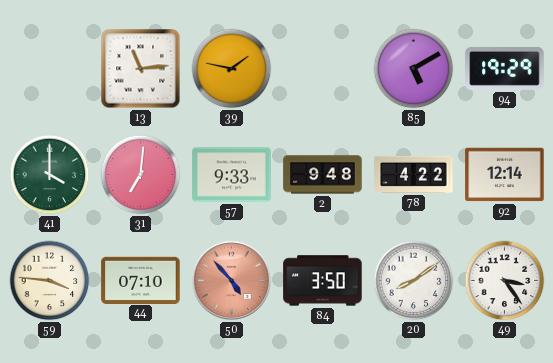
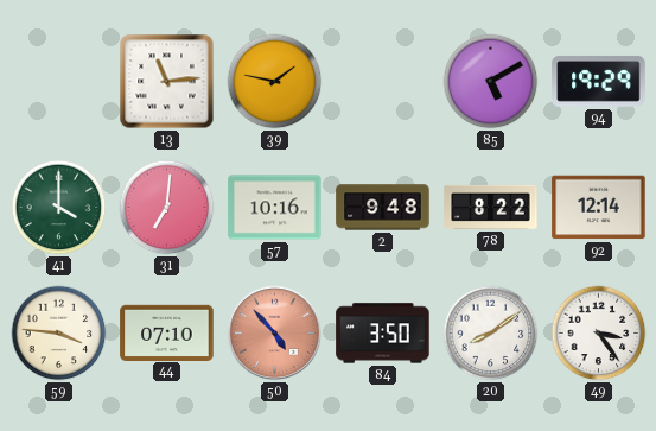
57: 9:33 -> 10:16
78: 4:22 -> 8:22
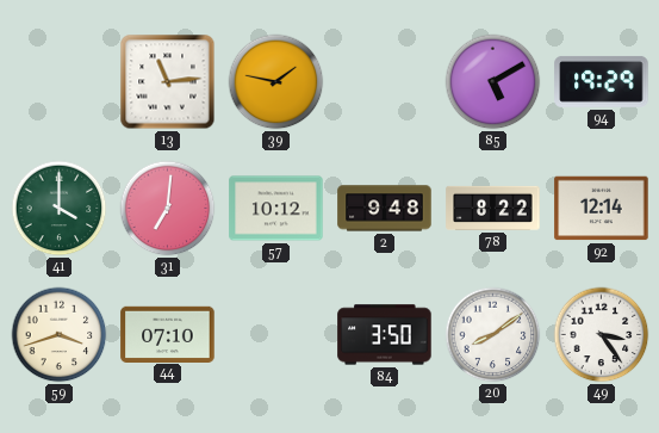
57: 10:16 -> 10:12
59: 3:46 -> 3:42
50: 4:53 -> none
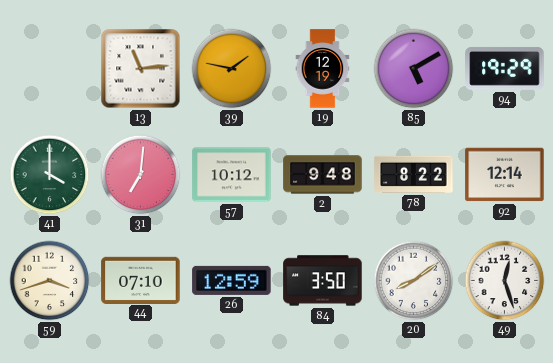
19: none -> 12:19
26: none -> 12:59
49: 3:24 -> 12:27
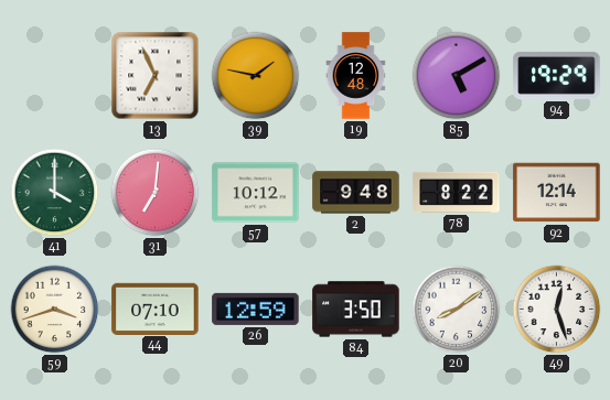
13: 11:14 -> 6:56
19: 12:19 -> 12:48
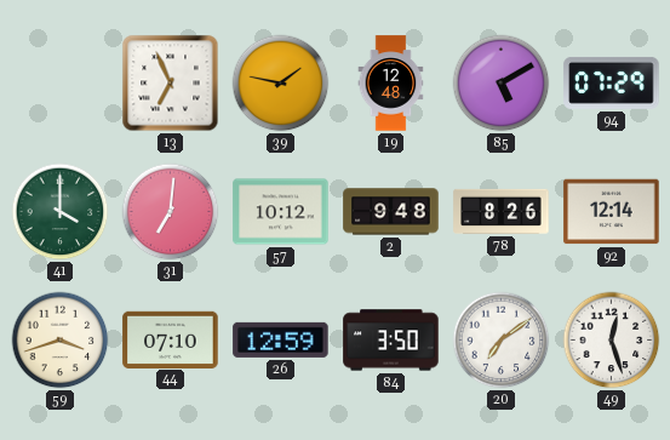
94: 19:29 -> 07:29
78: 8:22 -> 8:26
20: 8:09 -> 7:09
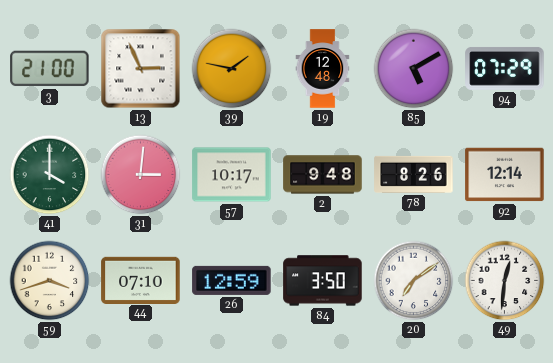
3: none -> 21:00
13: 6:56 -> 2:56
31: 7:01 -> 3:01
57: 10:12 -> 10:17
49: 12:27 -> 12:31
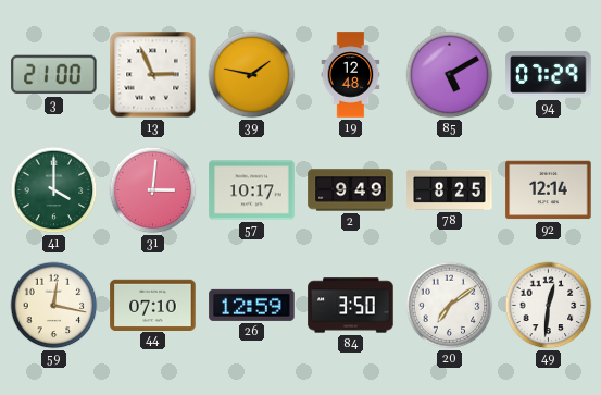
2: 9:48 -> 9:49
78: 8:26 -> 8:25
59: 3:42 -> 12:17
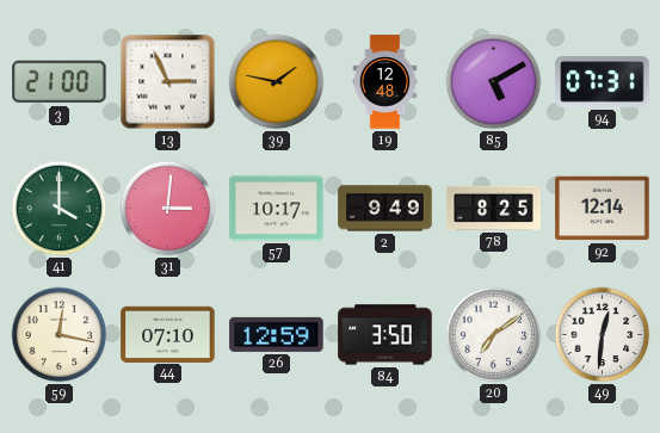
94: 07:29 -> 07:31
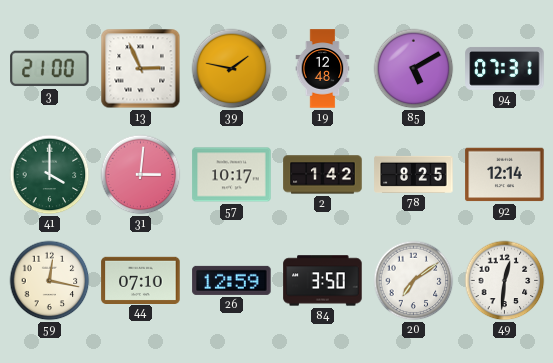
2: 9:49 -> 1:42
